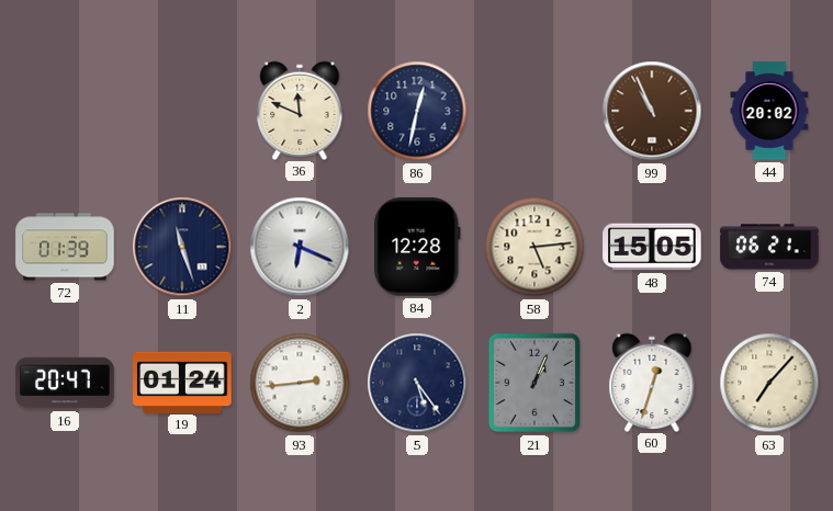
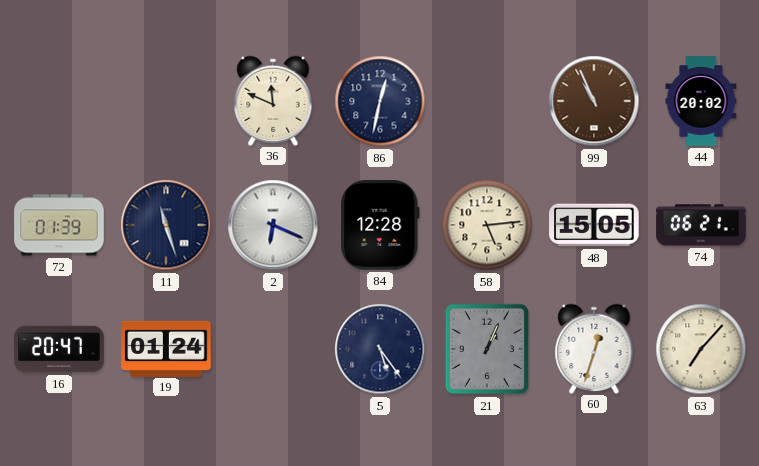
93: 2:44 -> none
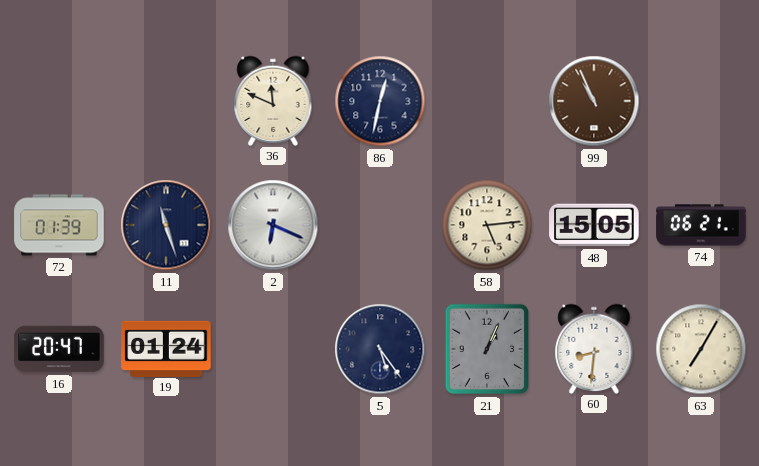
44: 20:02 -> none
84: 12:28 -> none
60: 12:33 -> 8:31
63: 7:07 -> 7:05
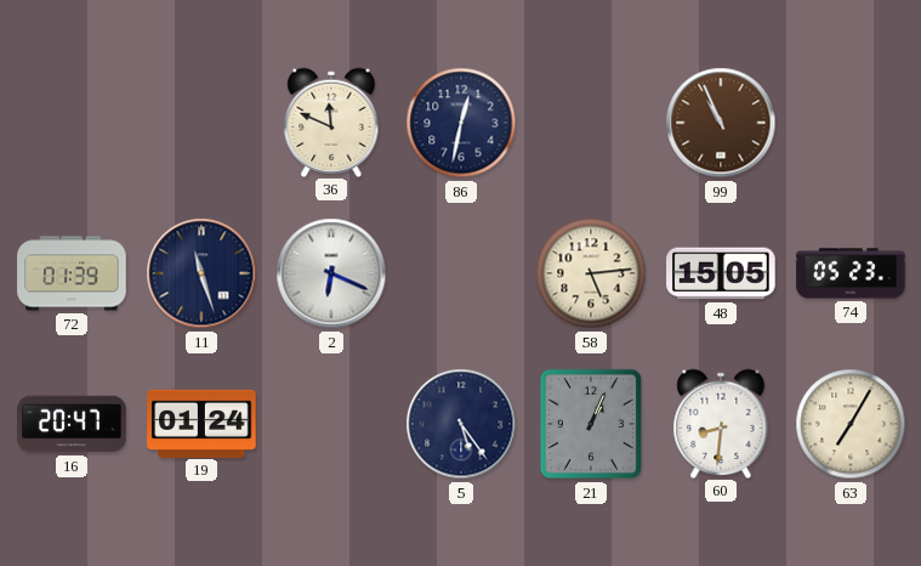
74: 06:21 -> 05:23
